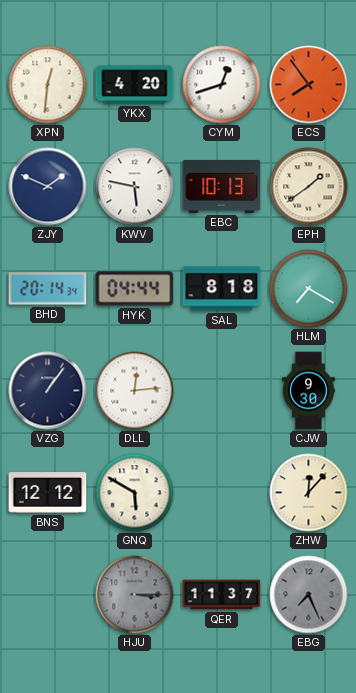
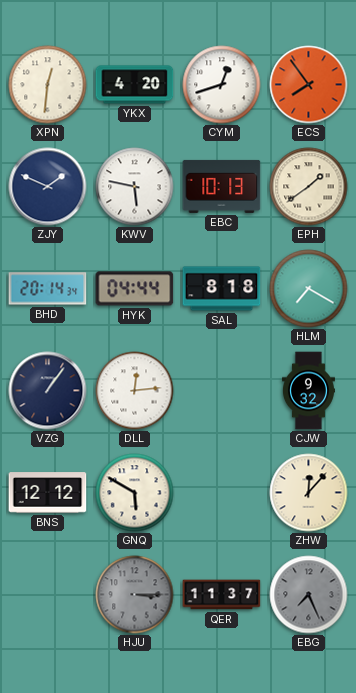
CJW: 9:30 -> 9:32
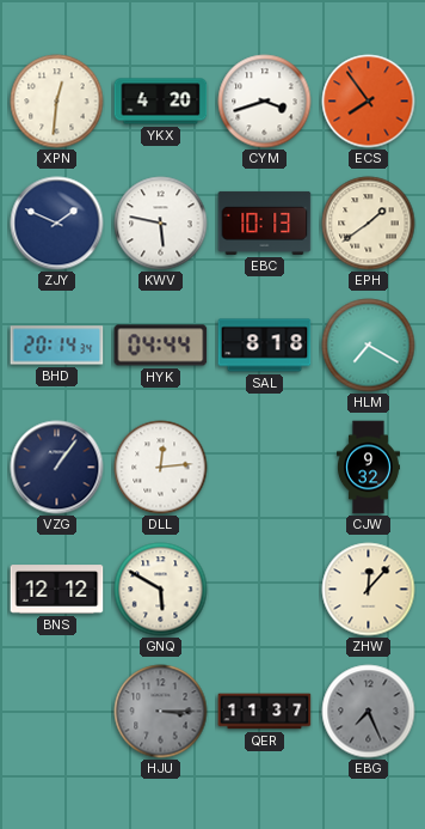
CYM: 12:42 -> 3:42
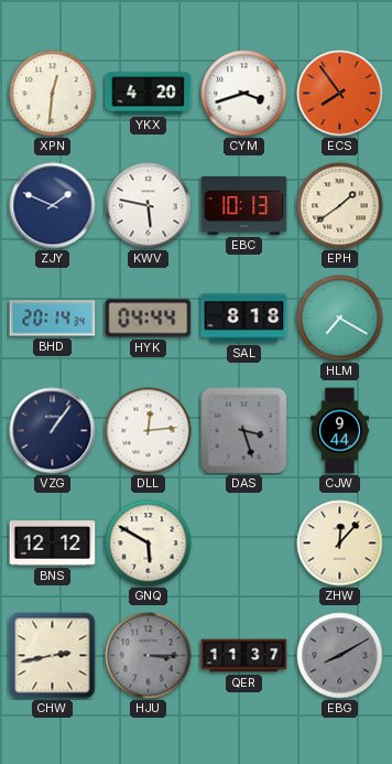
DAS: none -> 3:27
CJW: 9:32 -> 9:44
CHW: none -> 2:43
EBG: 7:26 -> 8:10
